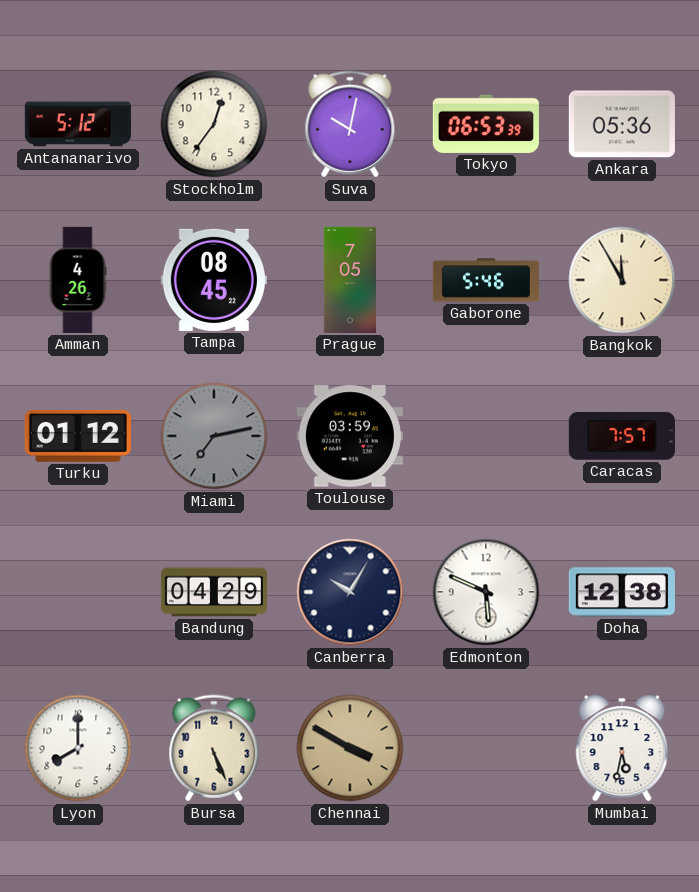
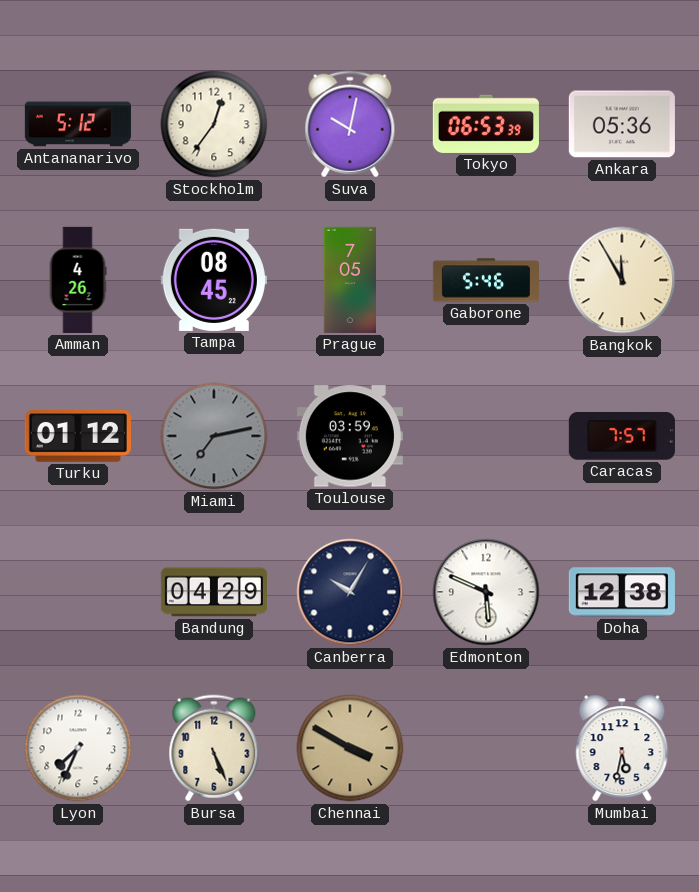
Lyon: 8:00 -> 7:34
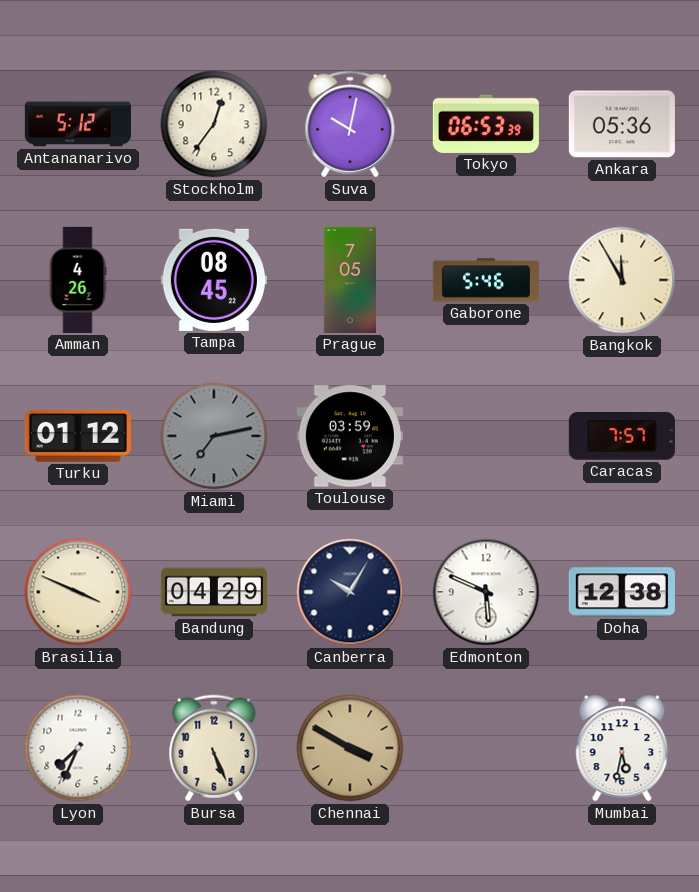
Brasilia: none -> 3:49
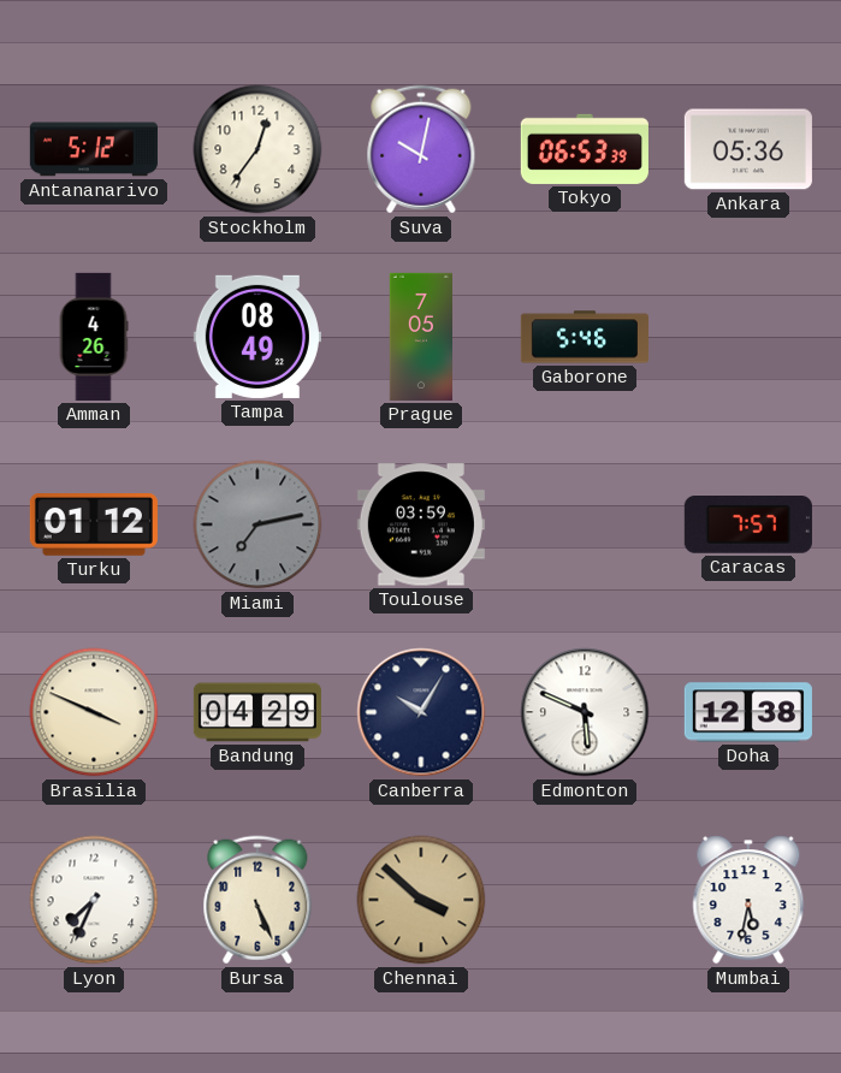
Tampa: 08:45 -> 08:49
Bangkok: 11:55 -> none
Chennai: 3:50 -> 3:52
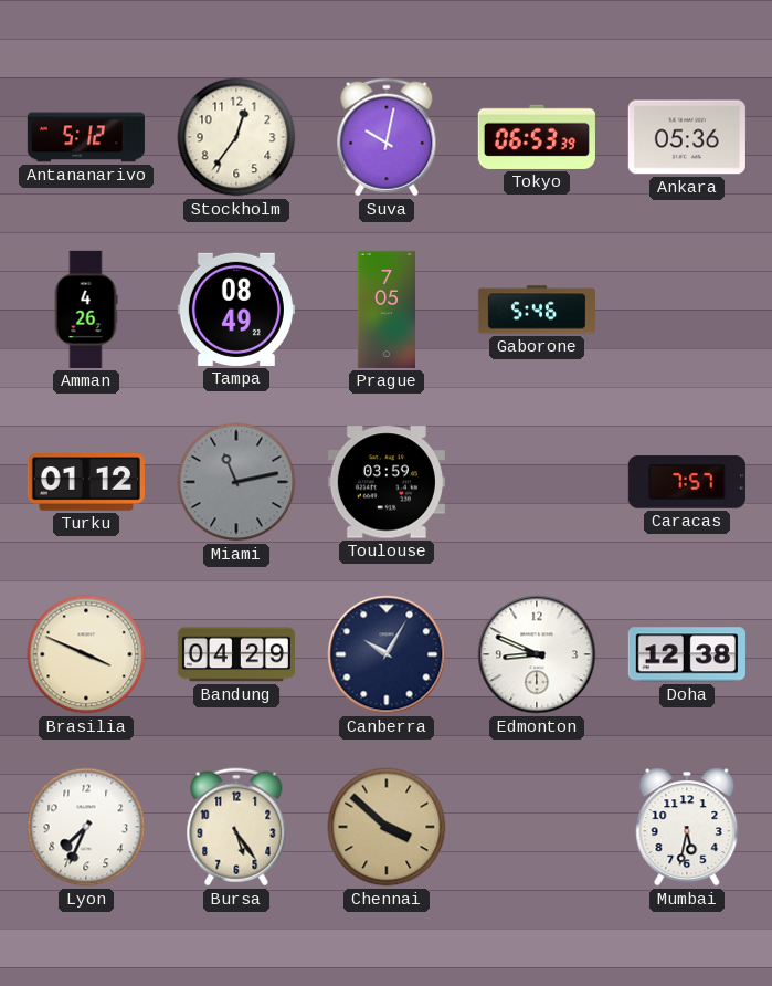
Miami: 7:13 -> 11:13
Edmonton: 5:49 -> 8:49
Bursa: 5:26 -> 5:24
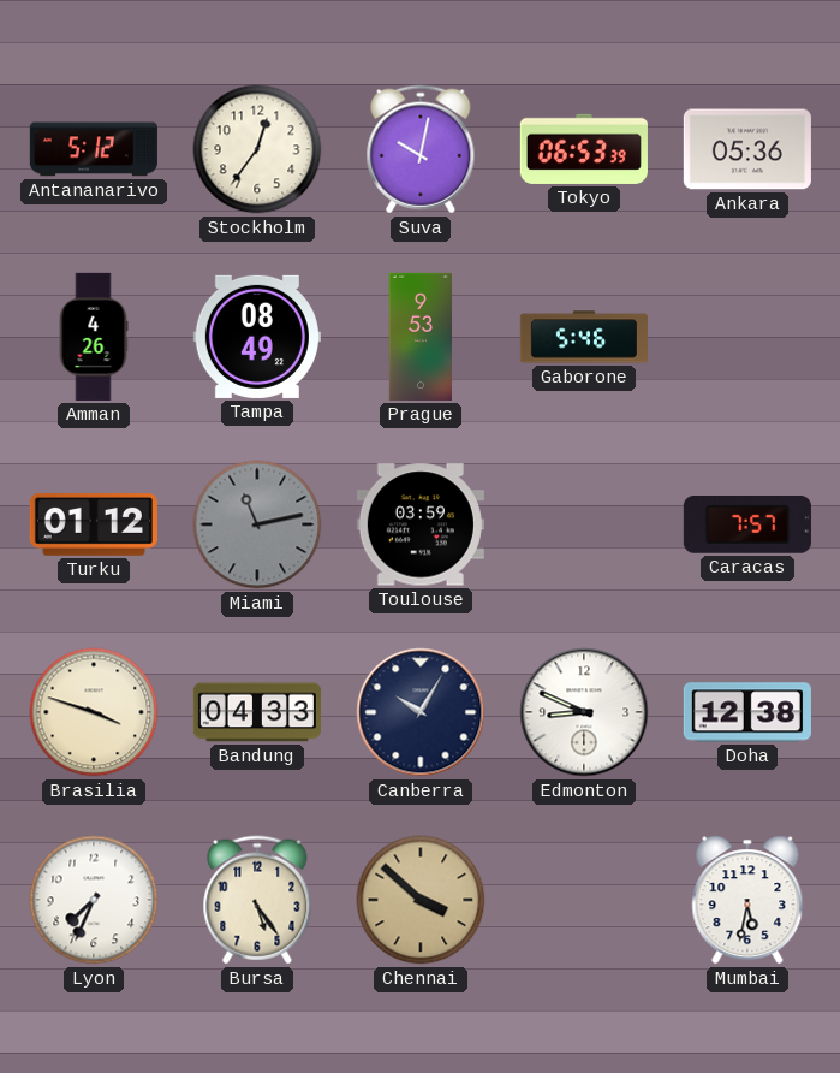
Prague: 7:05 -> 9:53
Brasilia: 3:49 -> 3:48
Bandung: 04:29 -> 04:33
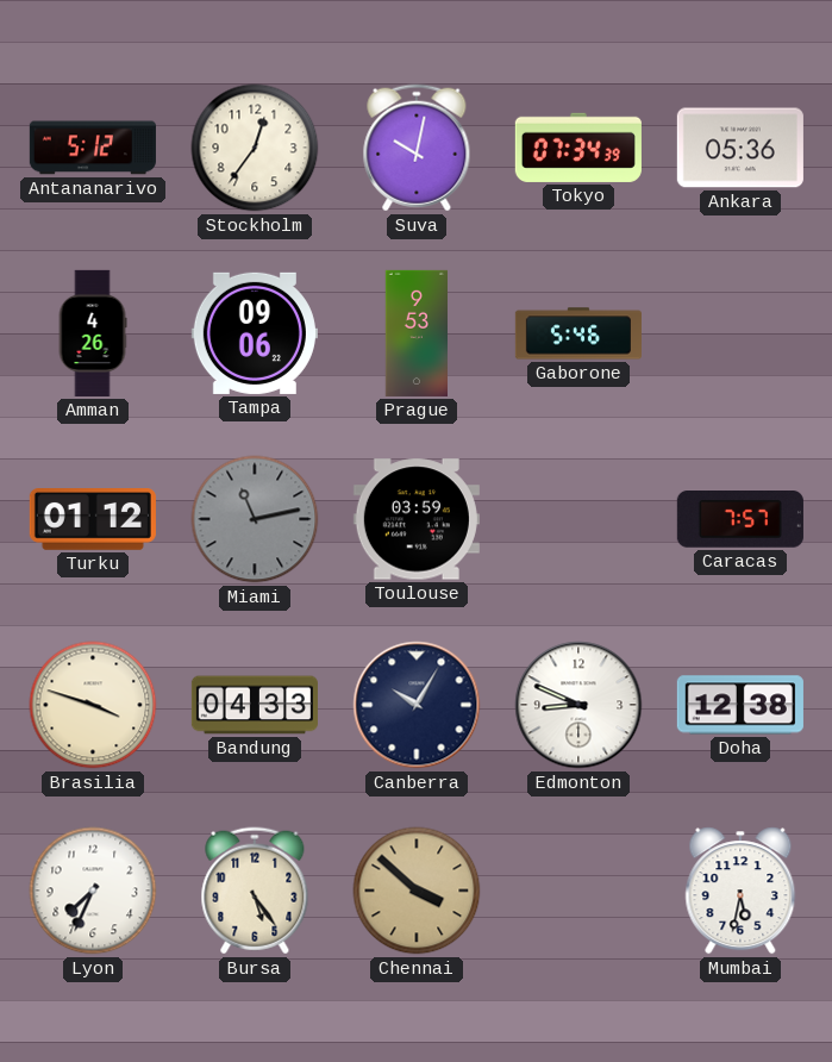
Tokyo: 06:53 -> 07:34
Tampa: 08:49 -> 09:06
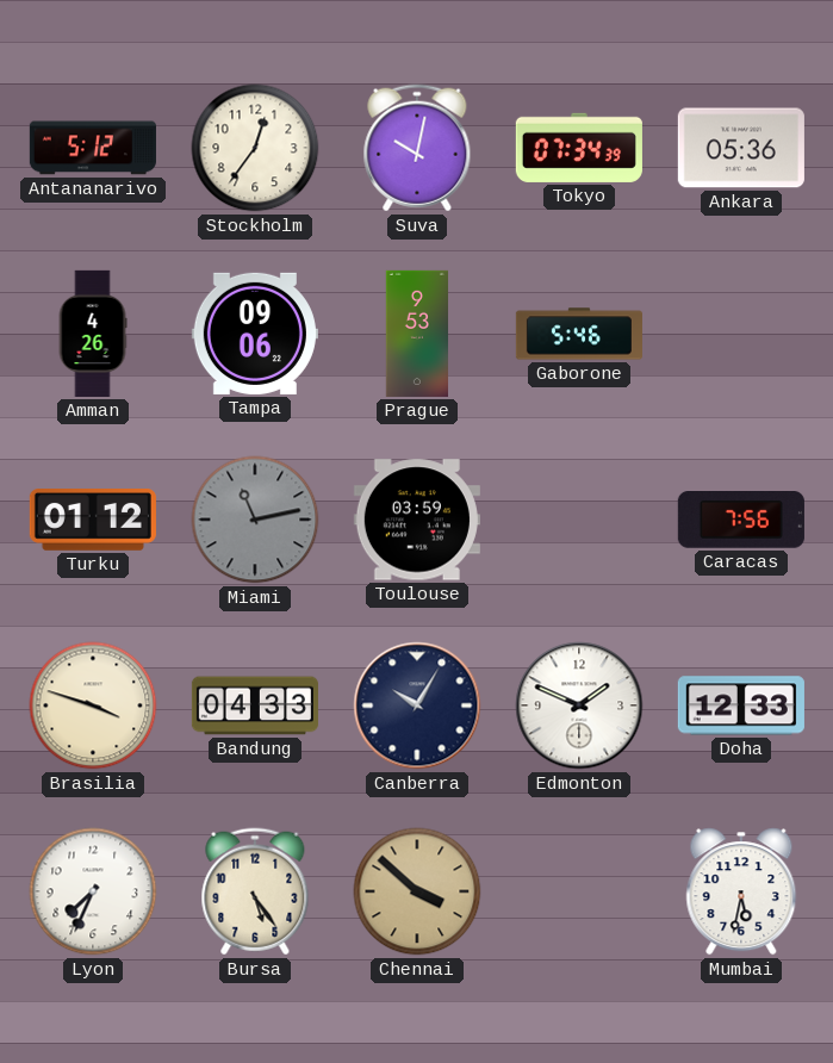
Caracas: 7:57 -> 7:56
Edmonton: 8:49 -> 1:49
Doha: 12:38 -> 12:33
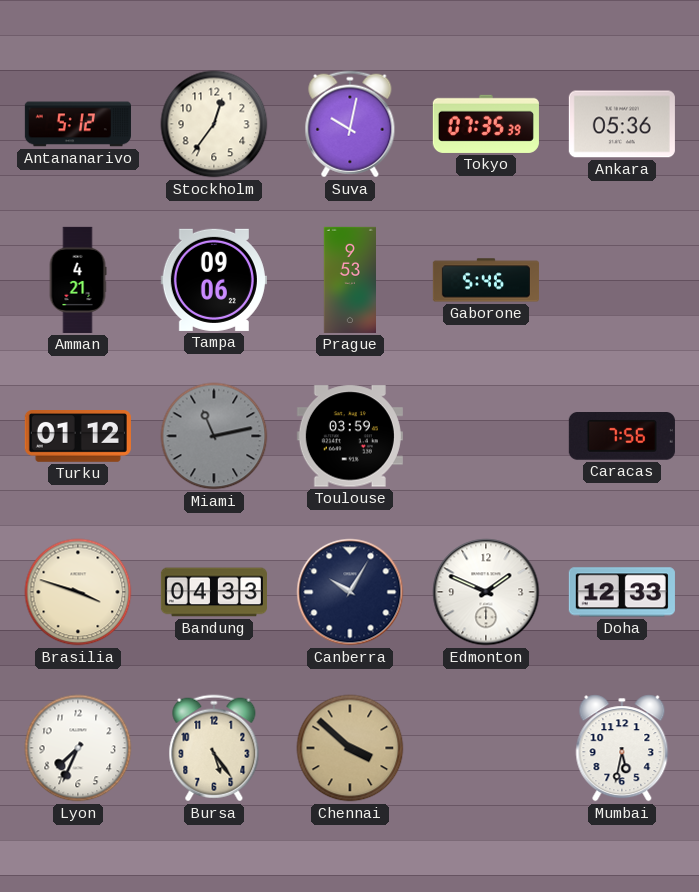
Tokyo: 07:34 -> 07:35
Amman: 4:26 -> 4:21
